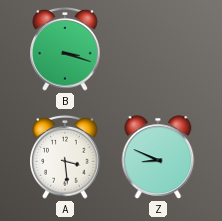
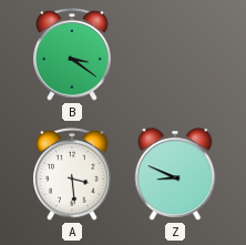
B: 3:18 -> 3:21
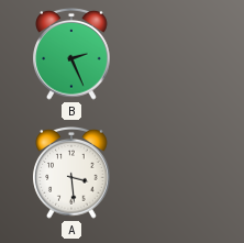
B: 3:21 -> 2:26
Z: 8:49 -> none
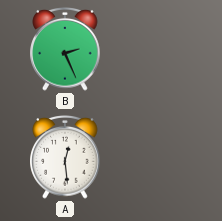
A: 3:29 -> 12:29
